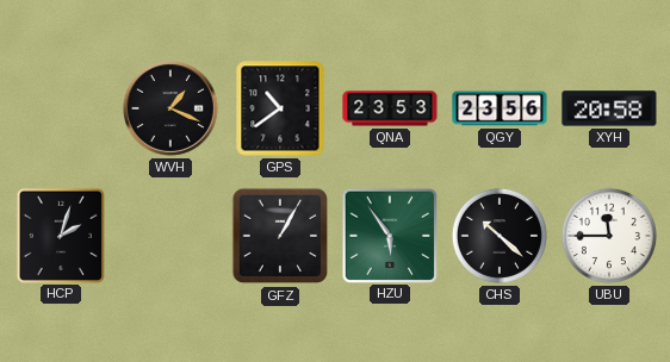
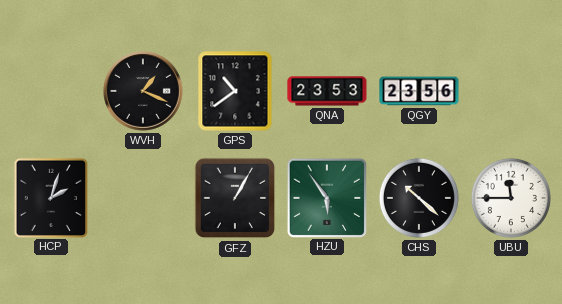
XYH: 20:58 -> none
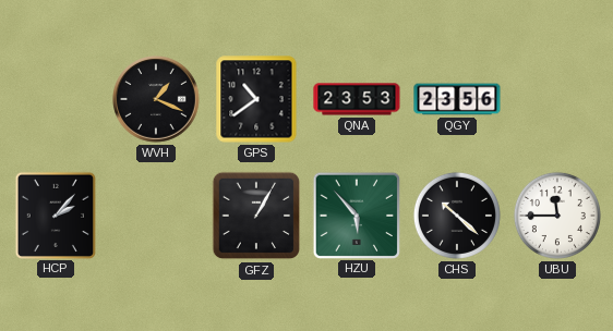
HCP: 2:03 -> 2:07
HZU: 5:54 -> 5:53
